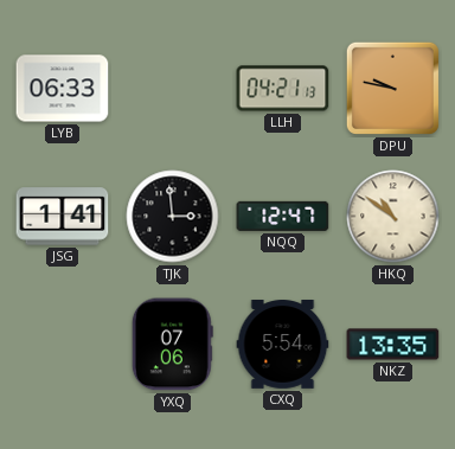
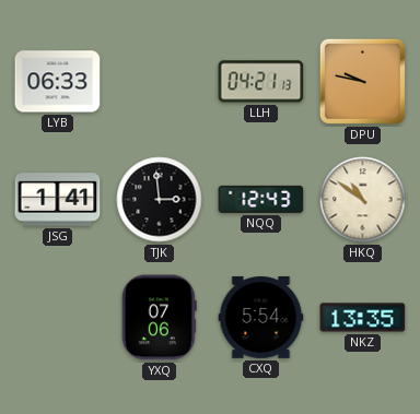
NQQ: 12:47 -> 12:43
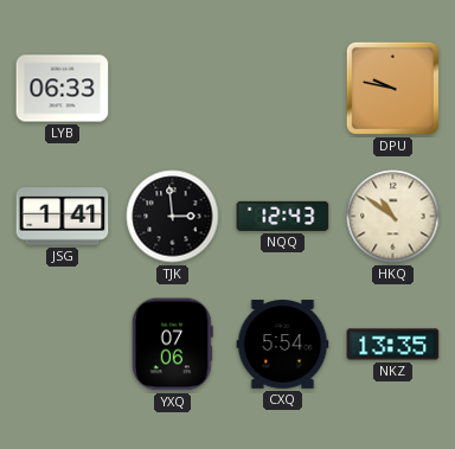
LLH: 04:21 -> none
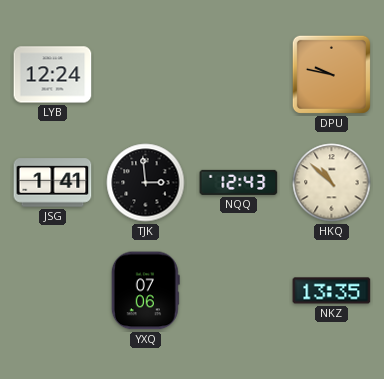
LYB: 06:33 -> 12:24
HKQ: 10:51 -> 10:52
CXQ: 5:54 -> none
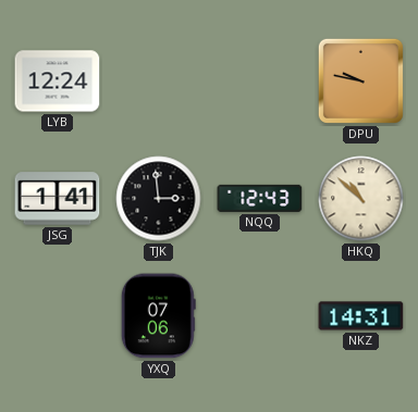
NKZ: 13:35 -> 14:31
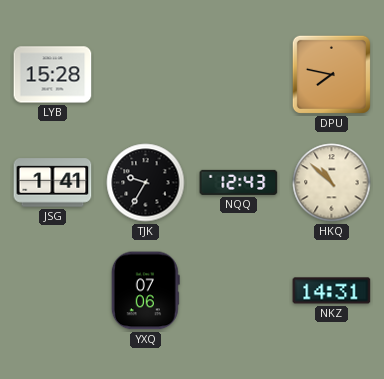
LYB: 12:24 -> 15:28
DPU: 9:47 -> 7:47
TJK: 2:59 -> 9:35
